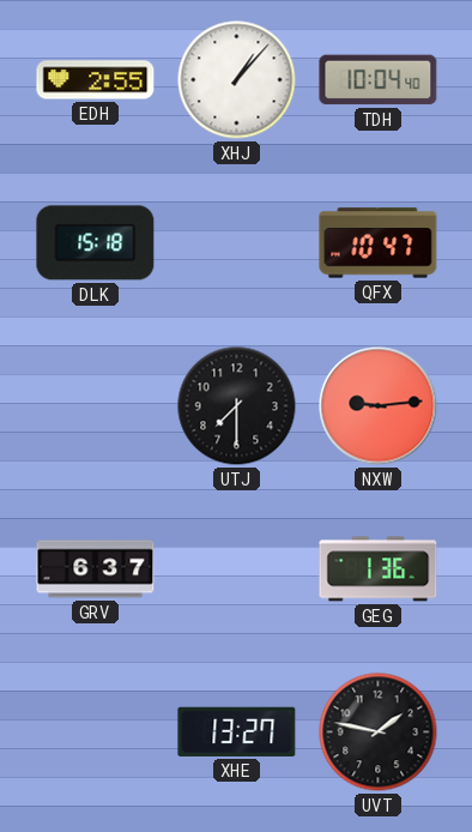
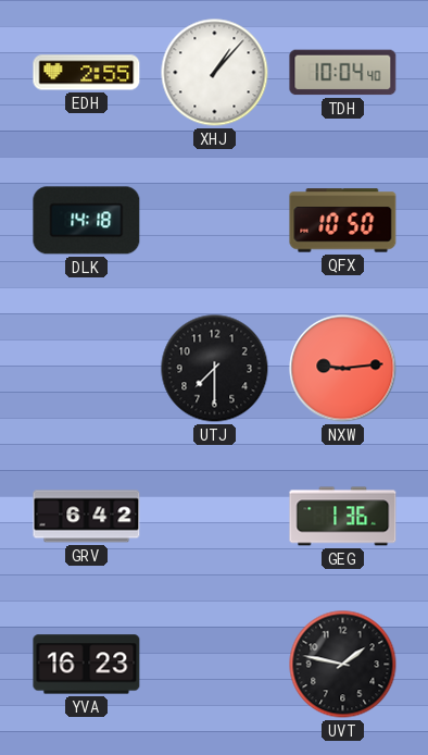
DLK: 15:18 -> 14:18
QFX: 10:47 -> 10:50
GRV: 6:37 -> 6:42
YVA: none -> 16:23
XHE: 13:27 -> none
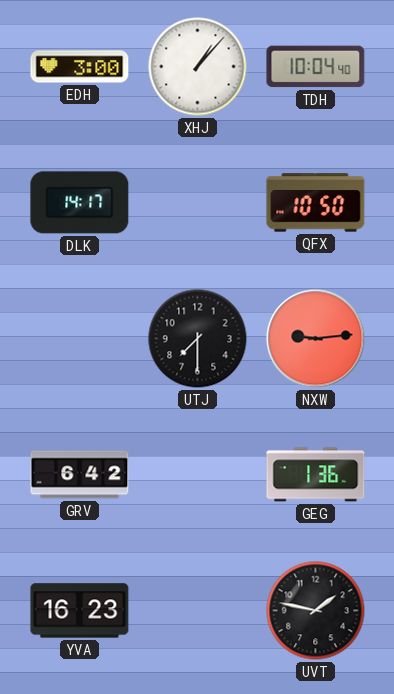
EDH: 2:55 -> 3:00
DLK: 14:18 -> 14:17
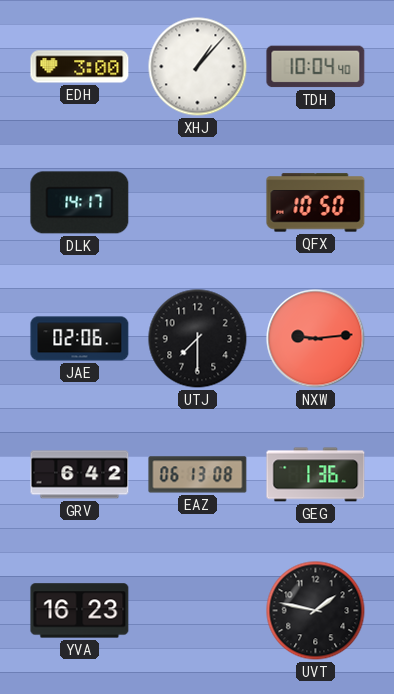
JAE: none -> 02:06
EAZ: none -> 06:13
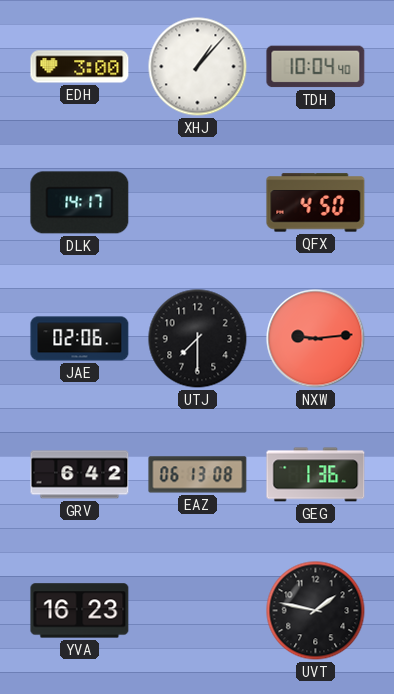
QFX: 10:50 -> 4:50
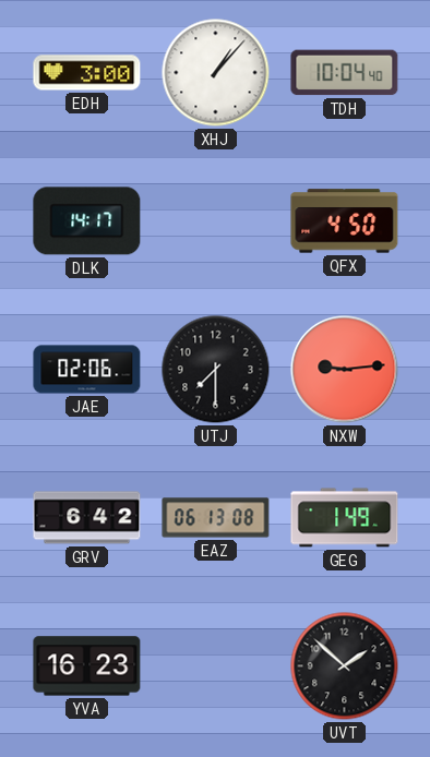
GEG: 1:36 -> 1:49
UVT: 1:47 -> 1:52
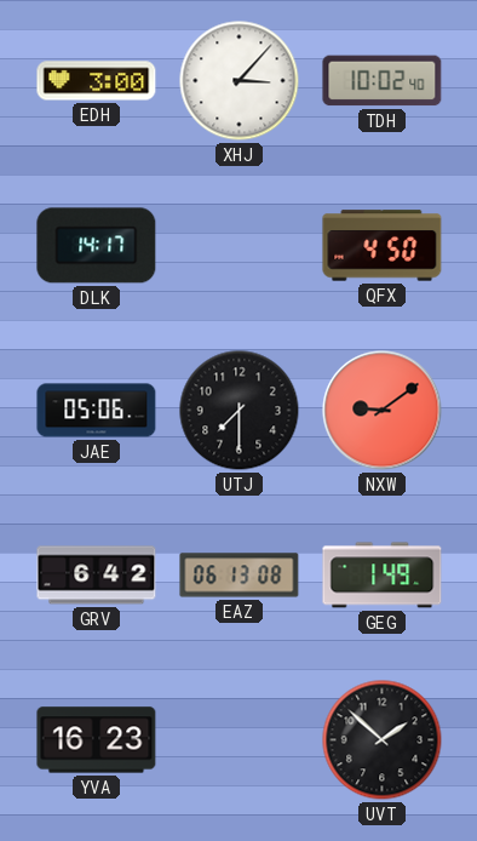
XHJ: 1:07 -> 3:07
TDH: 10:04 -> 10:02
JAE: 02:06 -> 05:06
NXW: 9:14 -> 9:09
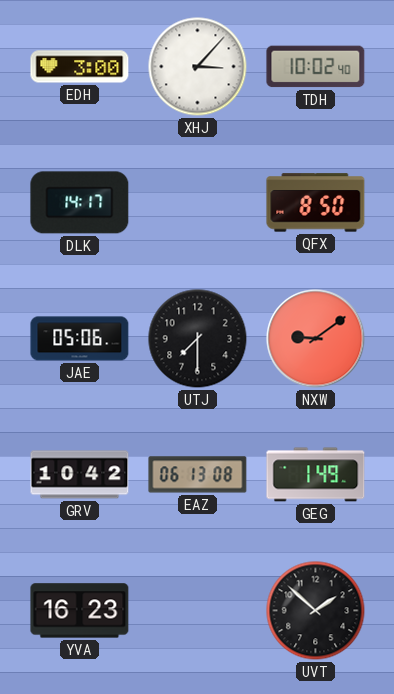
QFX: 4:50 -> 8:50
GRV: 6:42 -> 10:42
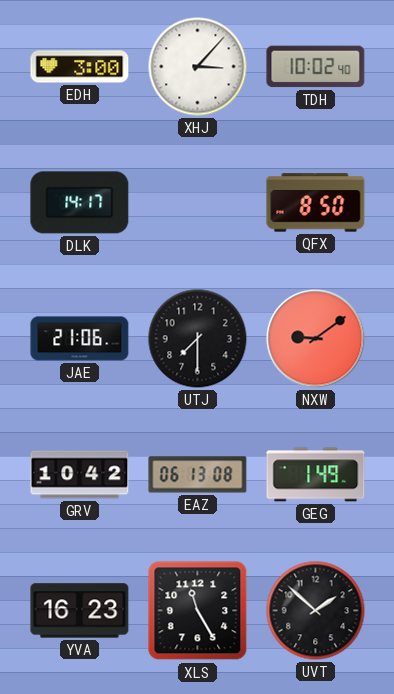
JAE: 05:06 -> 21:06
XLS: none -> 11:25
